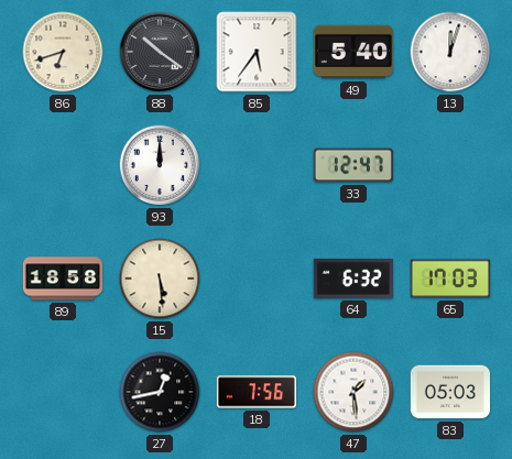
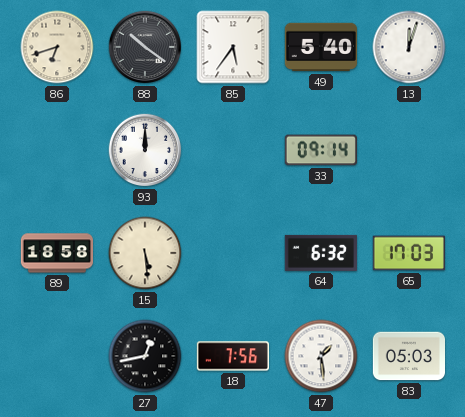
33: 12:47 -> 09:14
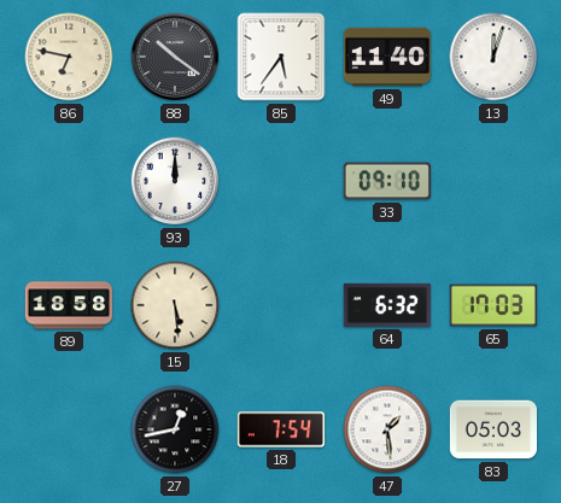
86: 6:42 -> 6:47
49: 5:40 -> 11:40
33: 09:14 -> 09:10
18: 7:56 -> 7:54
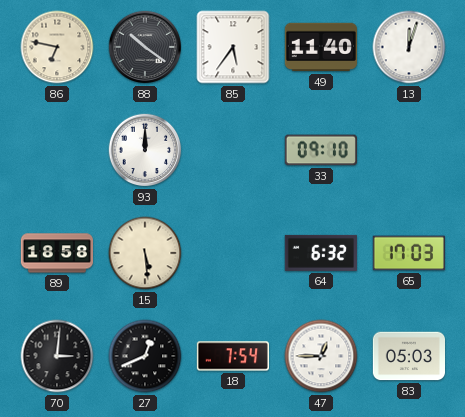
70: none -> 3:01
27: 12:43 -> 12:41
47: 1:29 -> 12:45
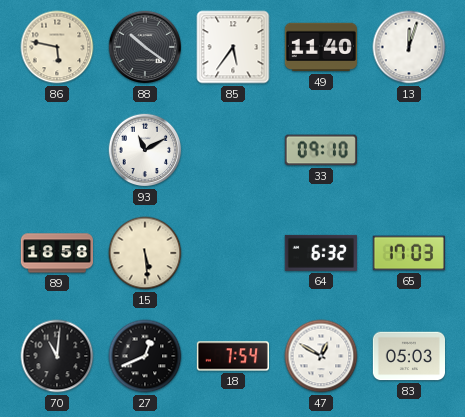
86: 6:47 -> 5:47
93: 12:00 -> 11:10
70: 3:01 -> 11:01
47: 12:45 -> 12:50
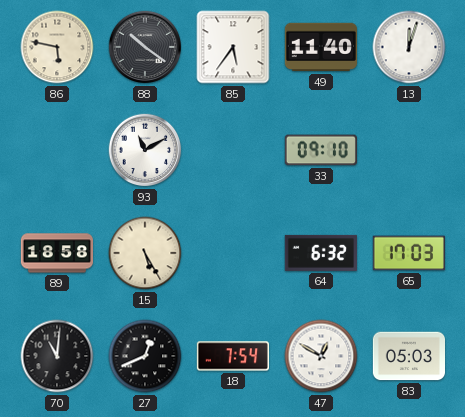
15: 5:29 -> 5:25
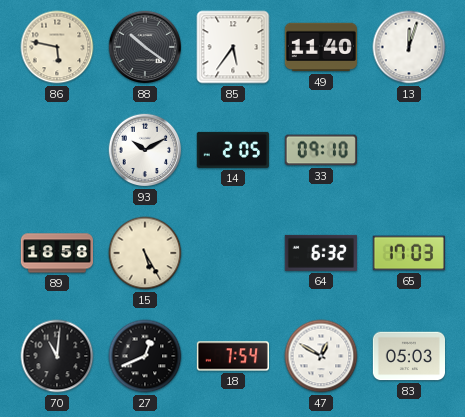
93: 11:10 -> 10:10
14: none -> 2:05
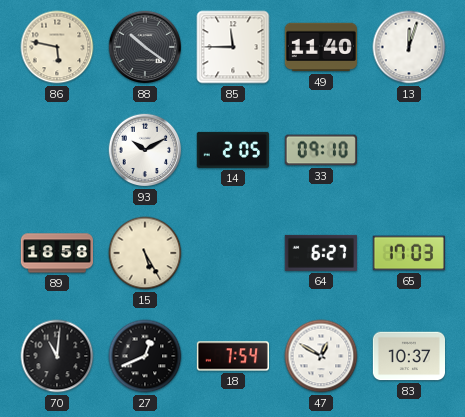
85: 5:36 -> 11:45
64: 6:32 -> 6:27
83: 05:03 -> 10:37
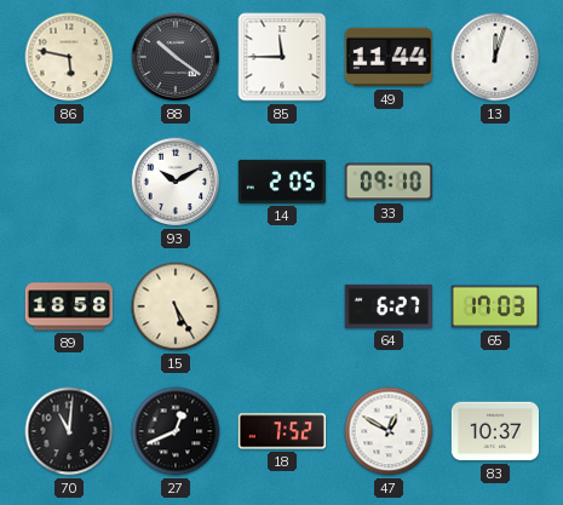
49: 11:40 -> 11:44
18: 7:54 -> 7:52
